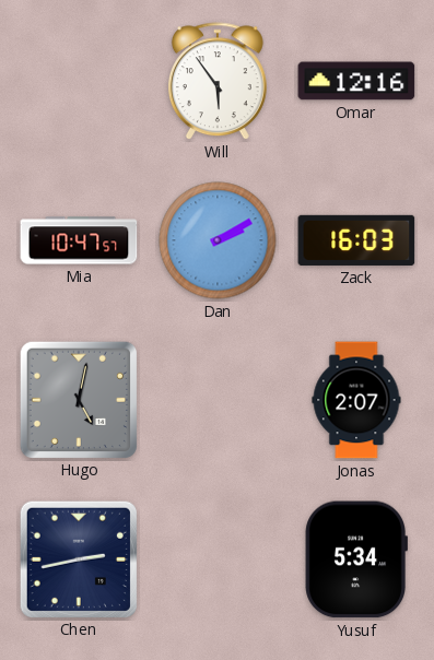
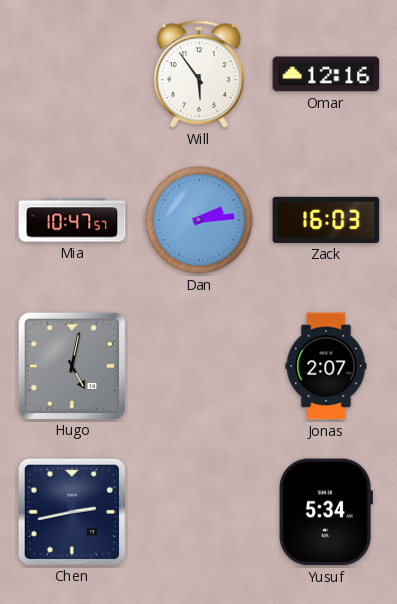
Dan: 2:10 -> 2:14
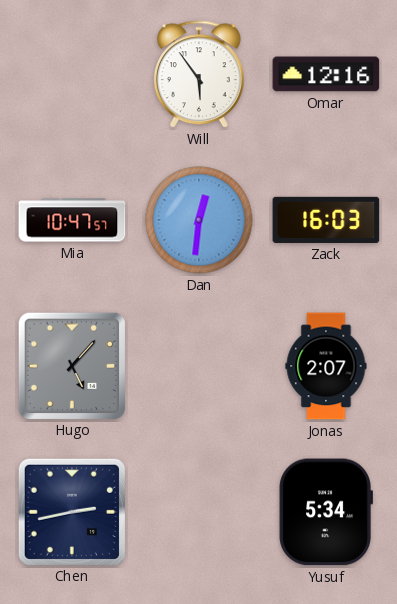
Dan: 2:14 -> 12:31
Hugo: 5:02 -> 5:07
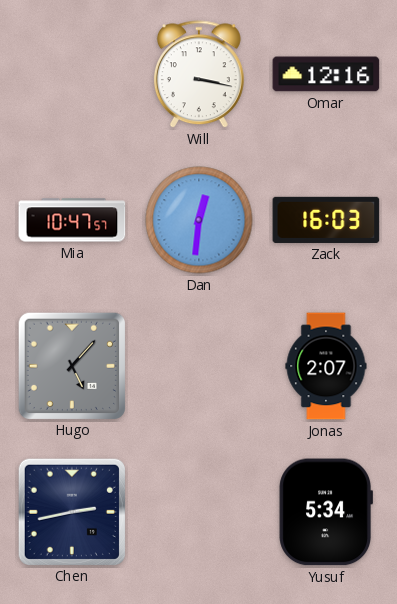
Will: 5:54 -> 3:17
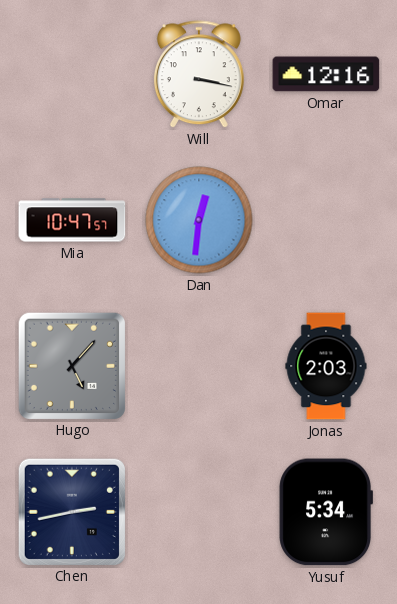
Zack: 16:03 -> none
Jonas: 2:07 -> 2:03
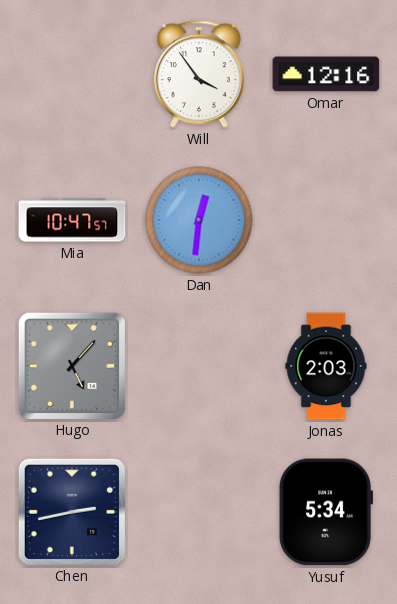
Will: 3:17 -> 3:54
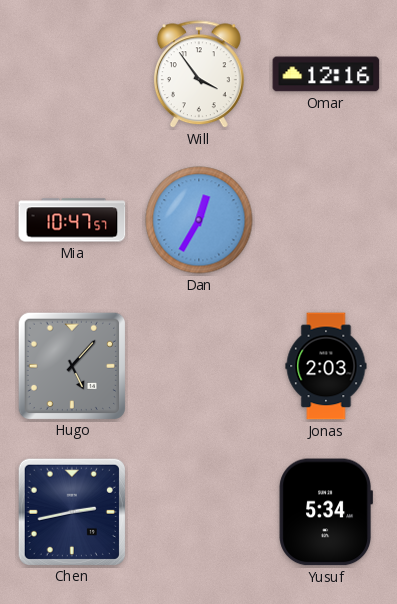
Dan: 12:31 -> 12:35
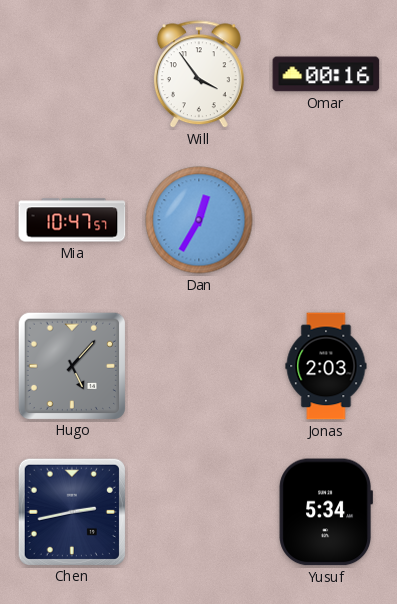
Omar: 12:16 -> 00:16
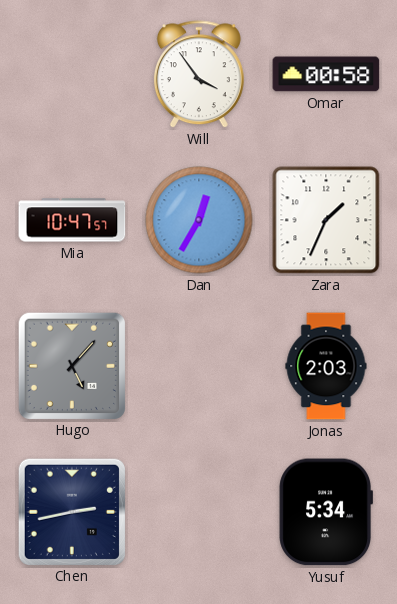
Omar: 00:16 -> 00:58
Zara: none -> 1:34
